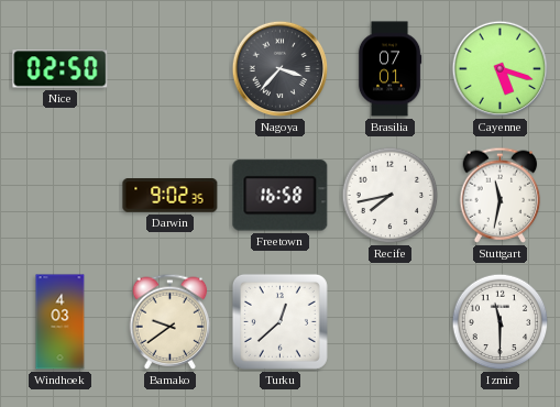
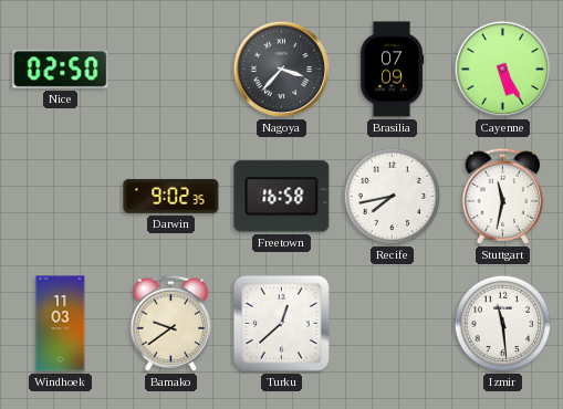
Brasilia: 07:01 -> 07:09
Cayenne: 5:18 -> 5:25
Windhoek: 4:03 -> 11:03
Izmir: 11:30 -> 11:29
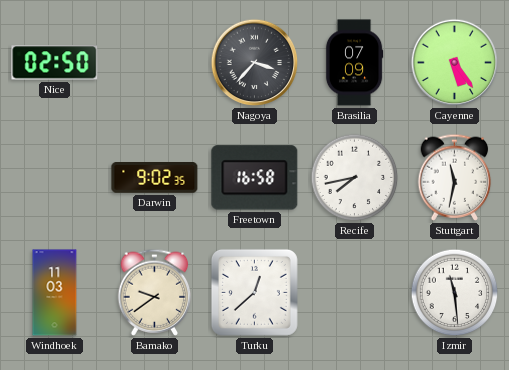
Cayenne: 5:25 -> 5:24
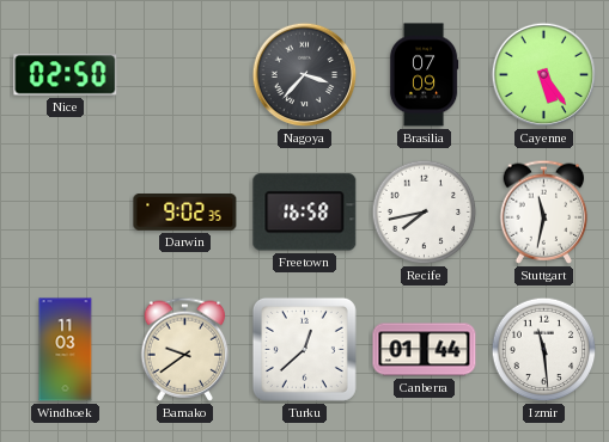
Canberra: none -> 01:44
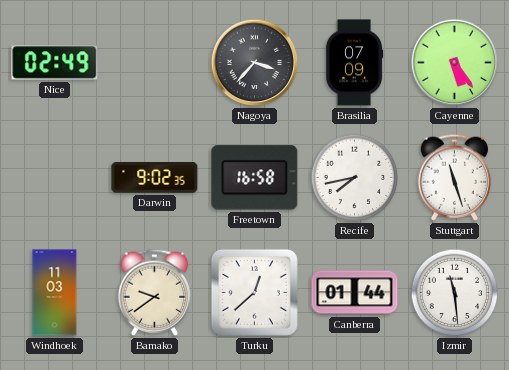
Nice: 02:50 -> 02:49
Stuttgart: 11:32 -> 11:27
